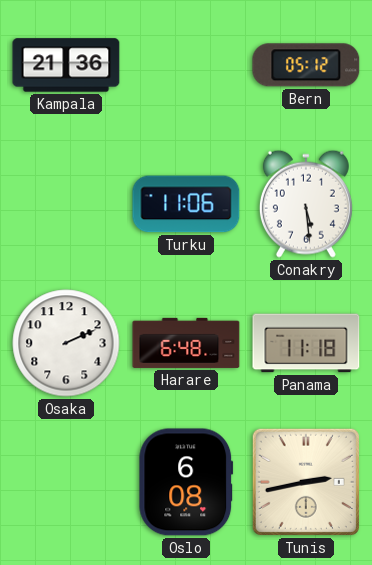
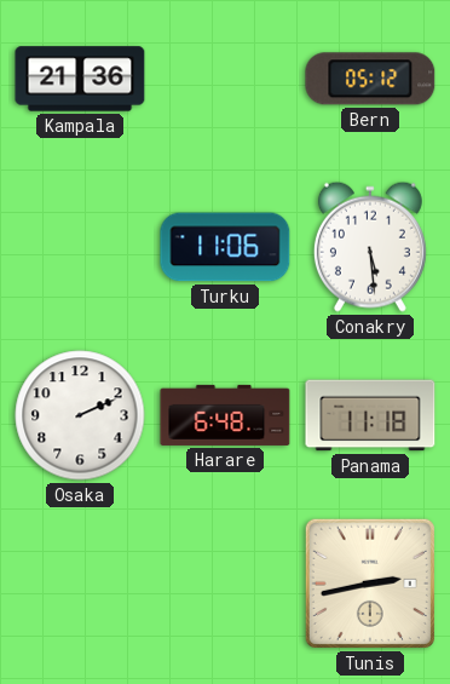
Oslo: 6:08 -> none
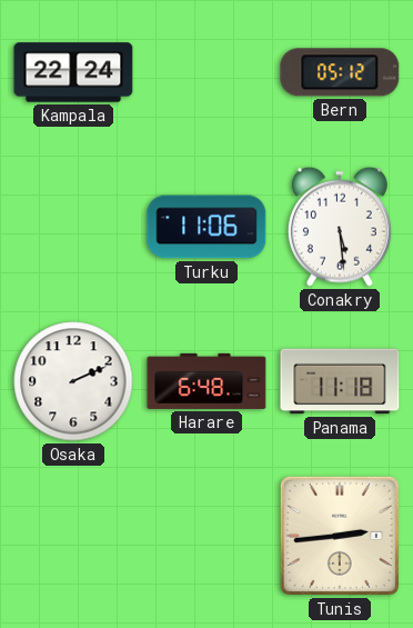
Kampala: 21:36 -> 22:24
Tunis: 2:43 -> 2:44
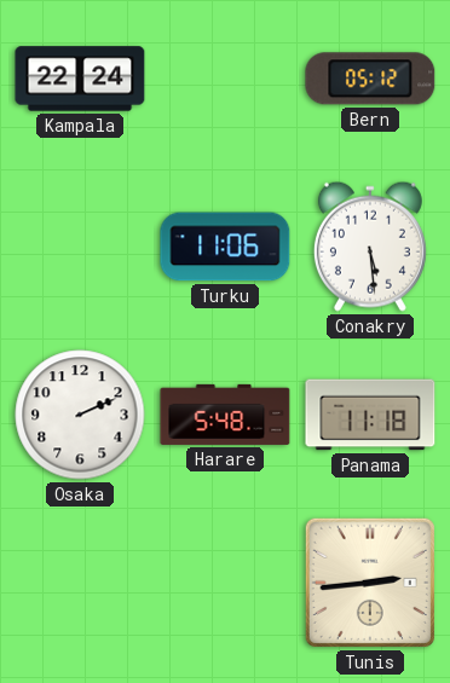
Harare: 6:48 -> 5:48
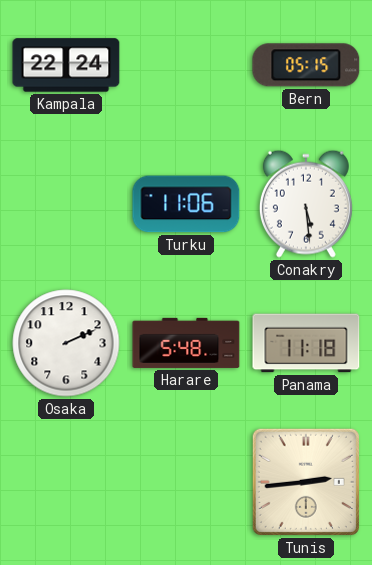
Bern: 05:12 -> 05:15
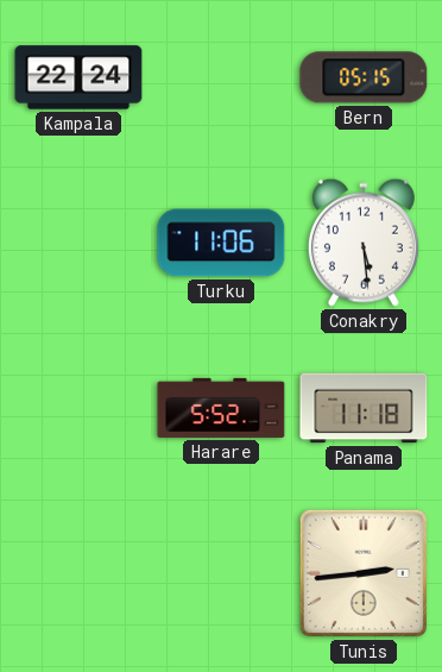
Osaka: 2:11 -> none
Harare: 5:48 -> 5:52
